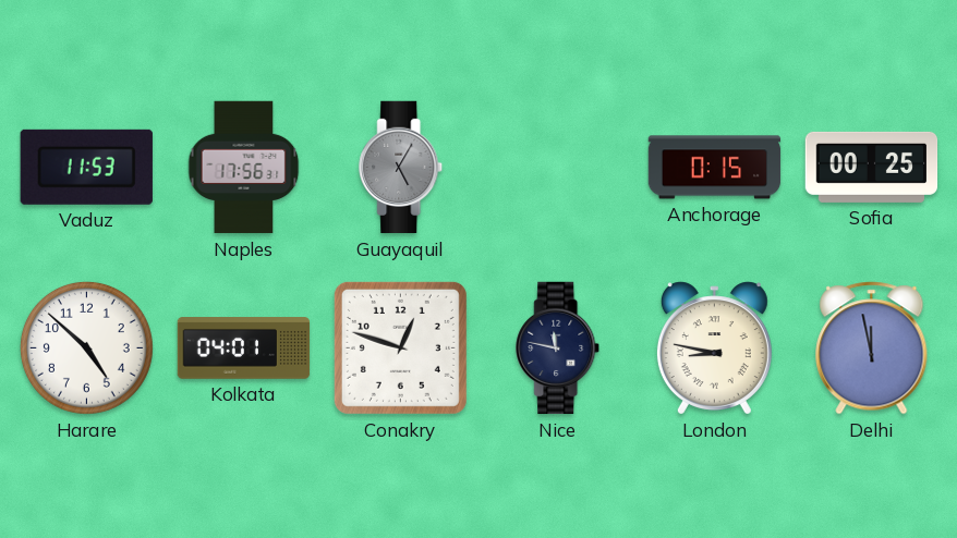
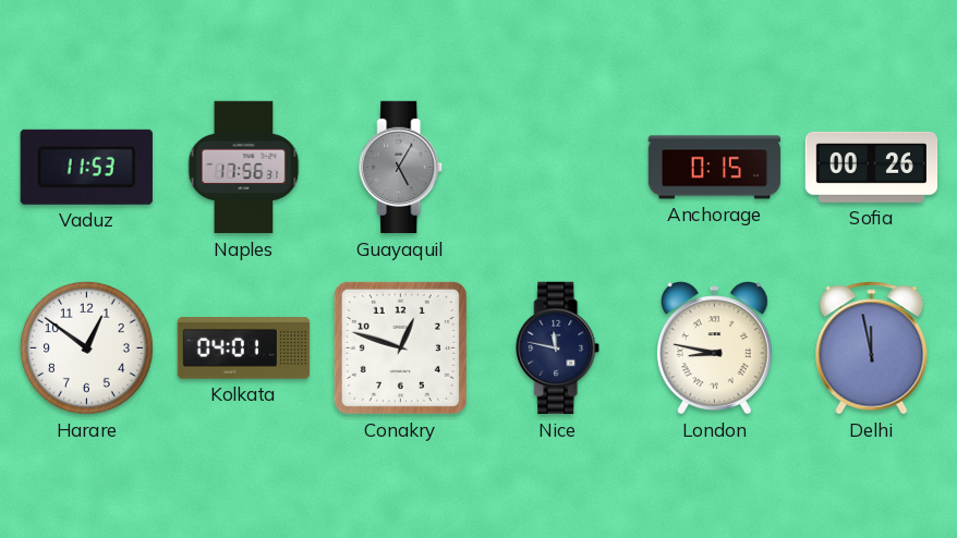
Sofia: 00:25 -> 00:26
Harare: 4:52 -> 12:51
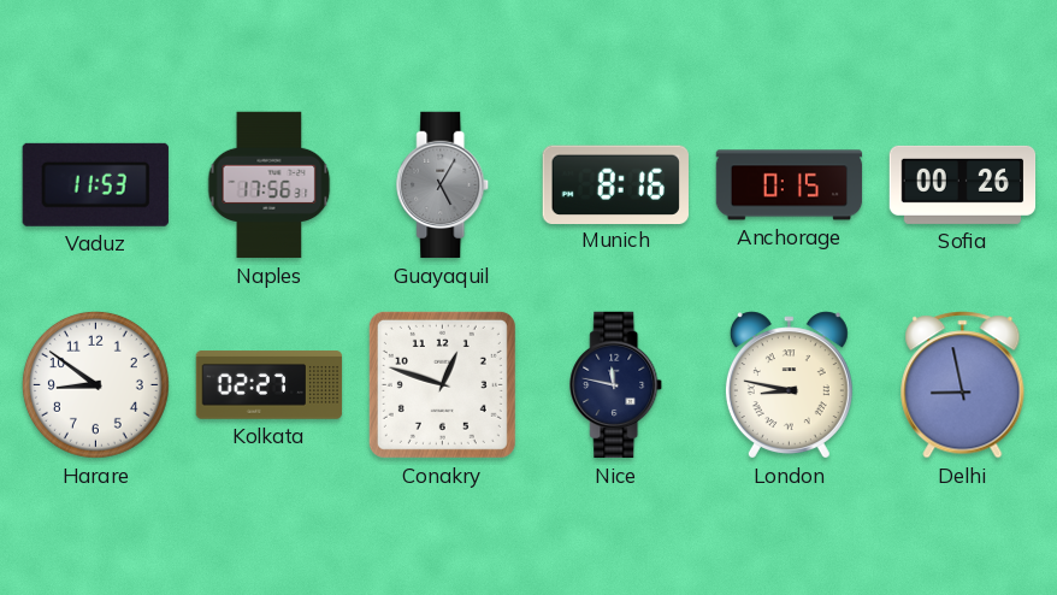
Munich: none -> 8:16
Harare: 12:51 -> 8:51
Kolkata: 04:01 -> 02:27
Delhi: 11:58 -> 8:58
